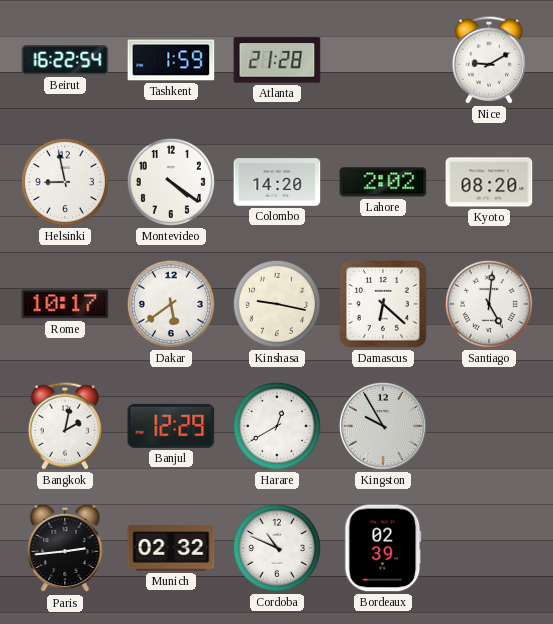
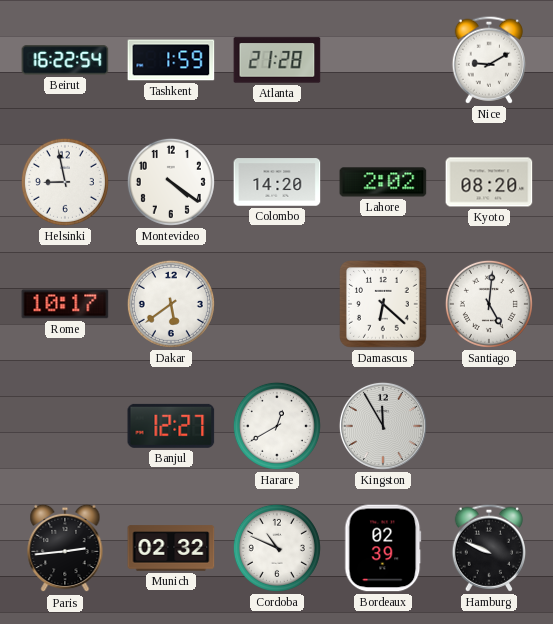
Kinshasa: 9:17 -> none
Bangkok: 2:02 -> none
Banjul: 12:29 -> 12:27
Kingston: 9:55 -> 11:55
Hamburg: none -> 9:49
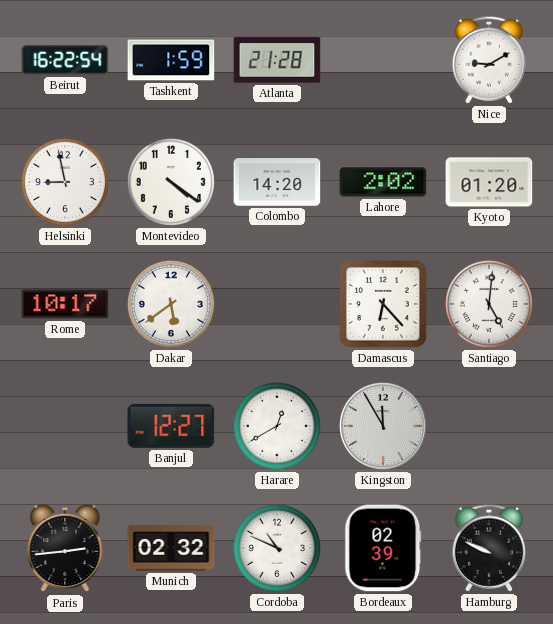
Kyoto: 08:20 -> 01:20
Damascus: 6:22 -> 6:23
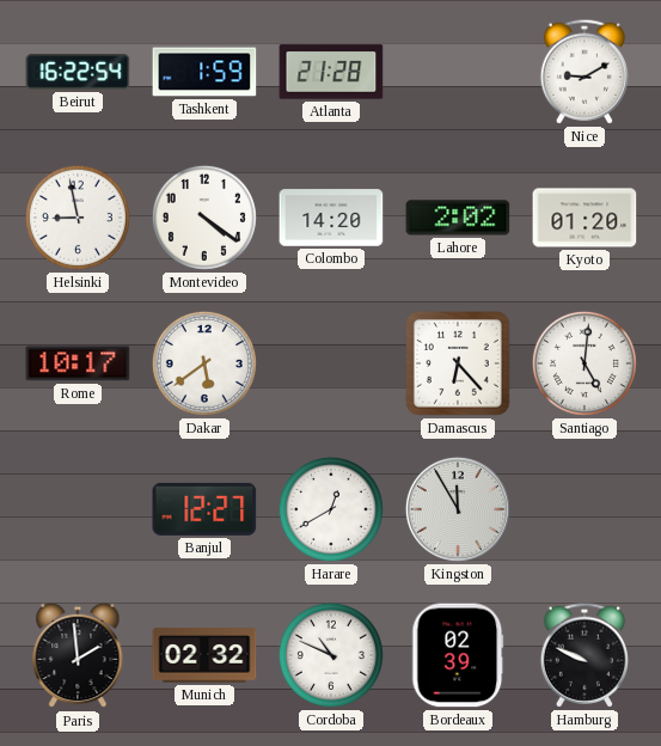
Paris: 2:44 -> 1:59
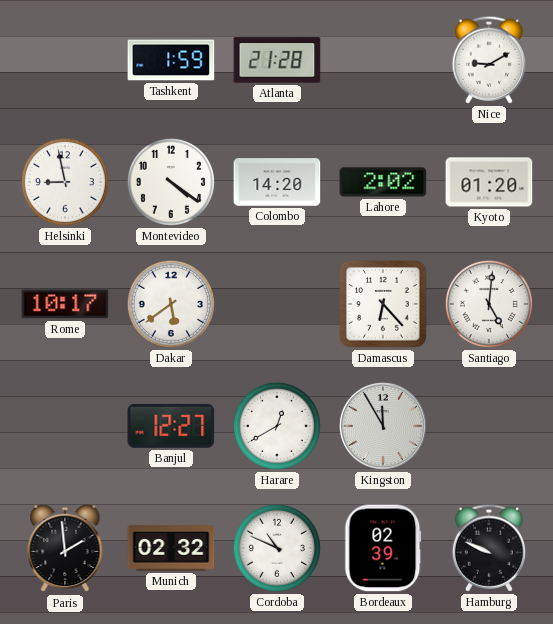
Beirut: 16:22 -> none
